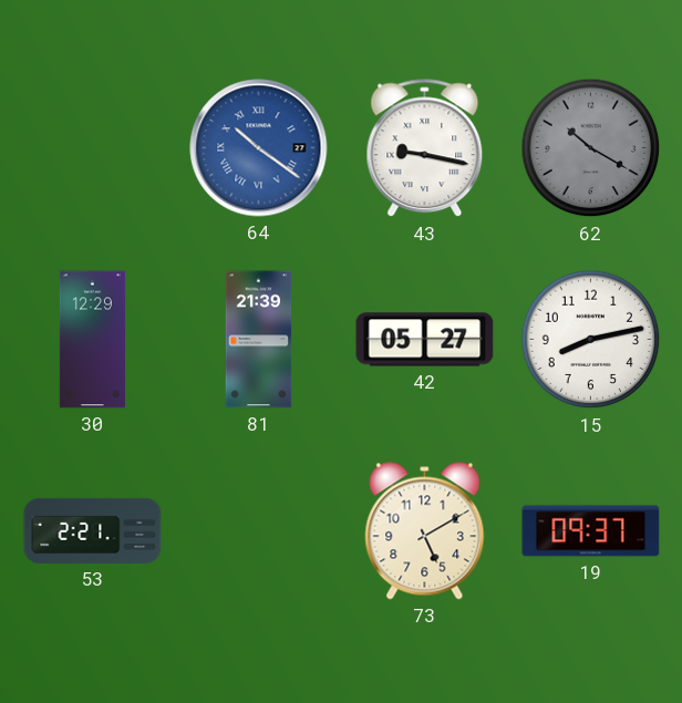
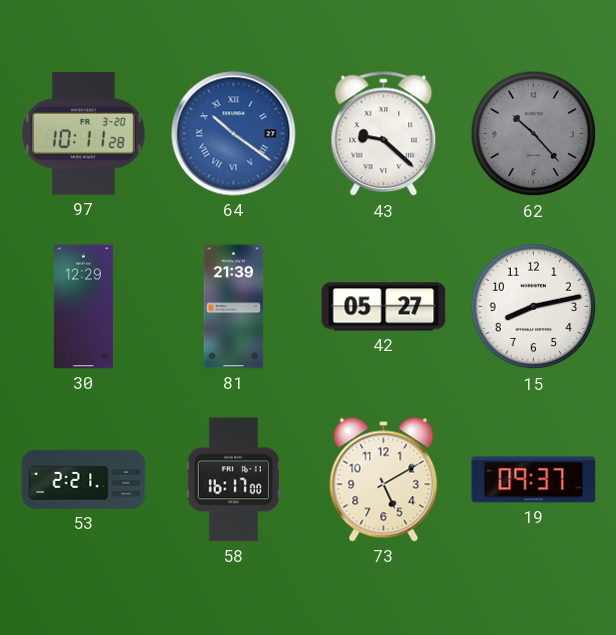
97: none -> 10:11
43: 9:17 -> 9:22
62: 10:20 -> 10:23
58: none -> 16:17
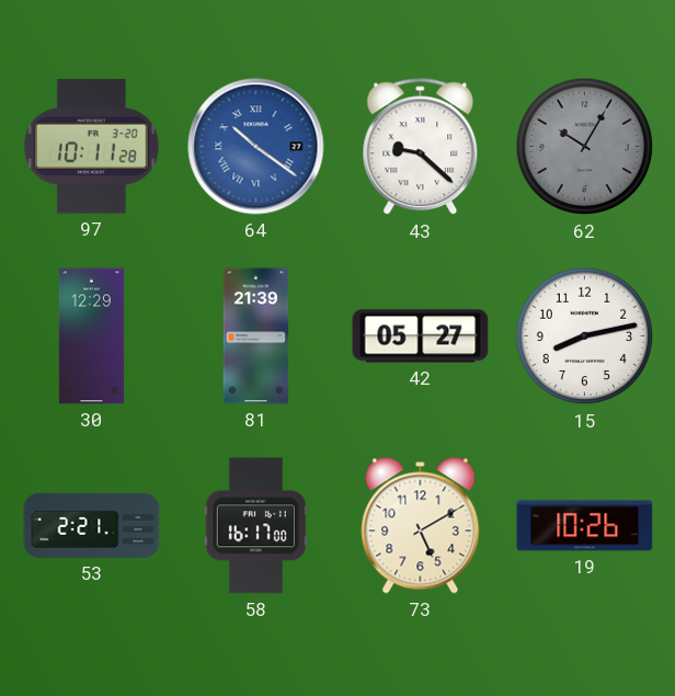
62: 10:23 -> 10:05
19: 09:37 -> 10:26
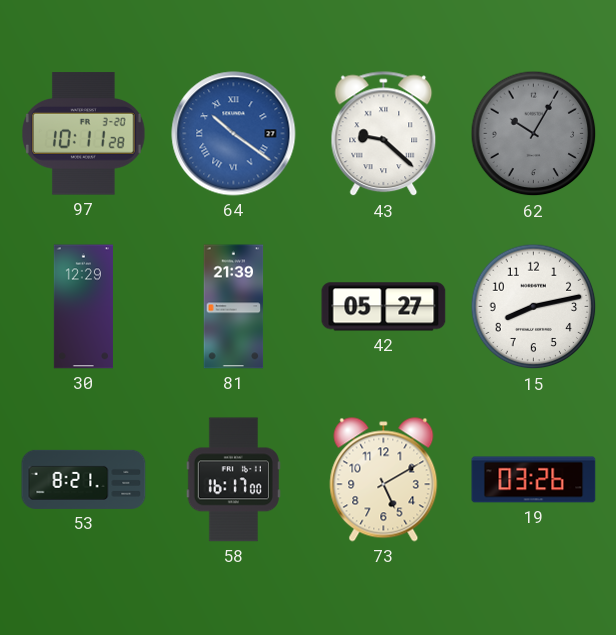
53: 2:21 -> 8:21
19: 10:26 -> 03:26
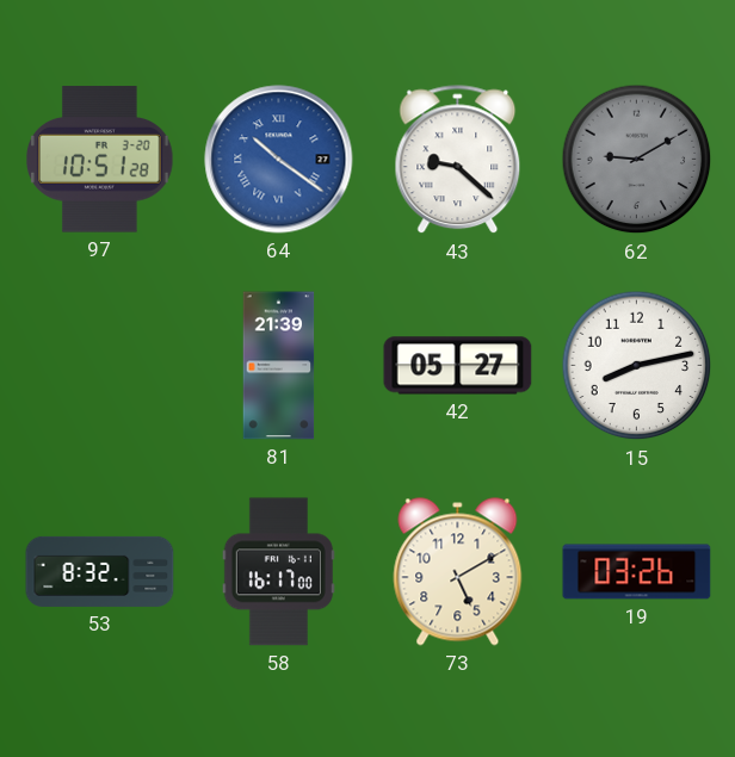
97: 10:11 -> 10:51
62: 10:05 -> 9:10
30: 12:29 -> none
53: 8:21 -> 8:32
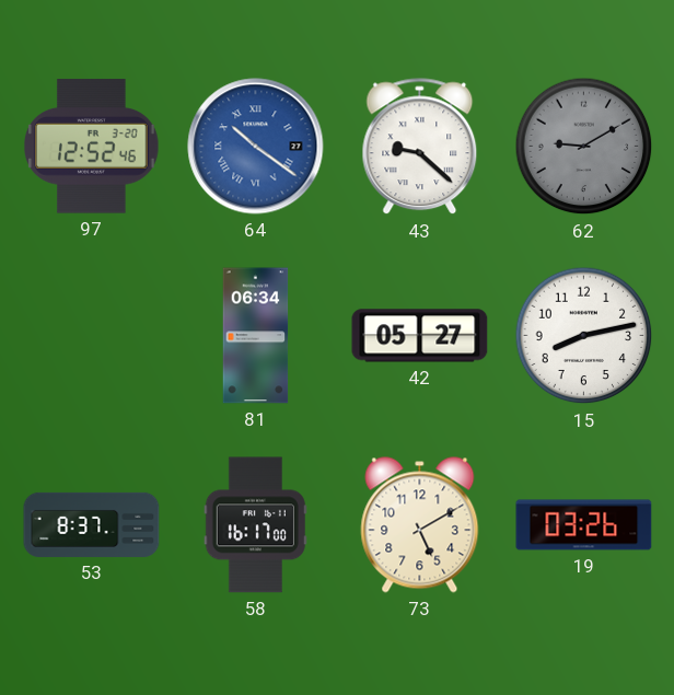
97: 10:51 -> 12:52
81: 21:39 -> 06:34
53: 8:32 -> 8:37
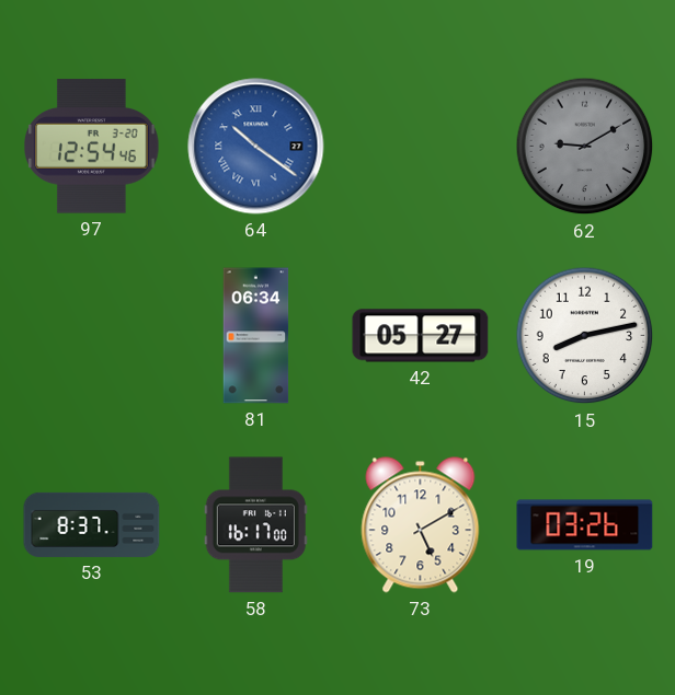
97: 12:52 -> 12:54
43: 9:22 -> none
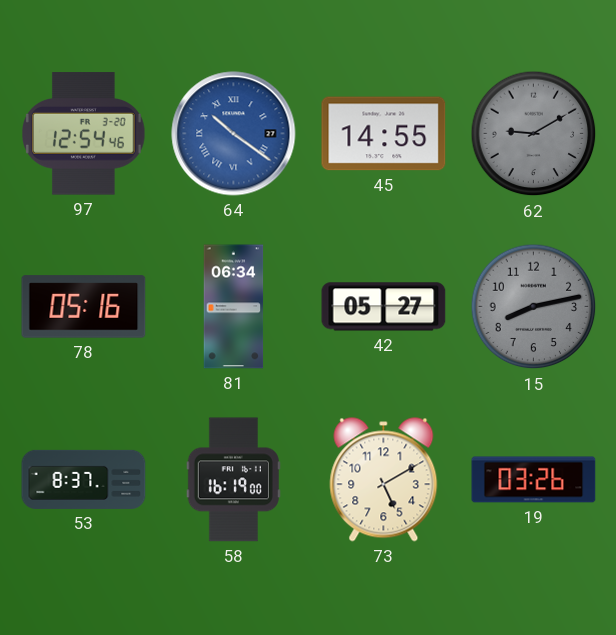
45: none -> 14:55
78: none -> 05:16
15 dial: white -> grey
58: 16:17 -> 16:19
